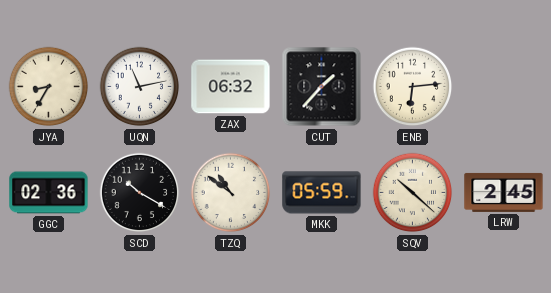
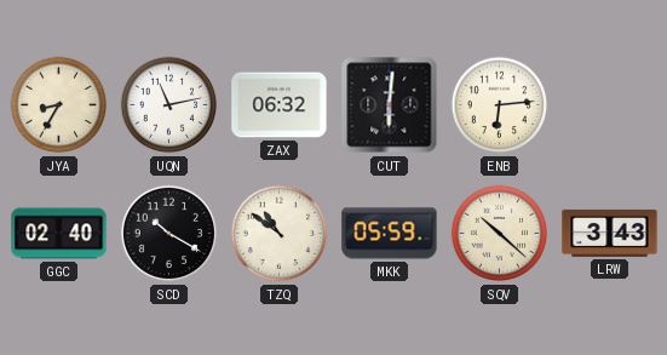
CUT: 1:37 -> 6:01
GGC: 02:36 -> 02:40
LRW: 2:45 -> 3:43
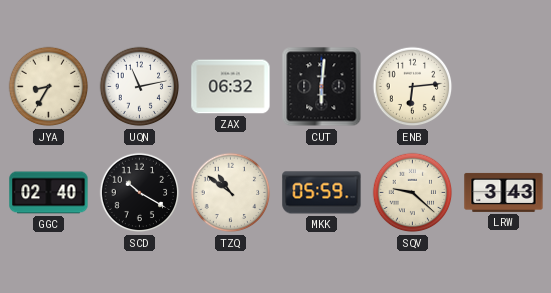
SQV: 10:22 -> 9:22
